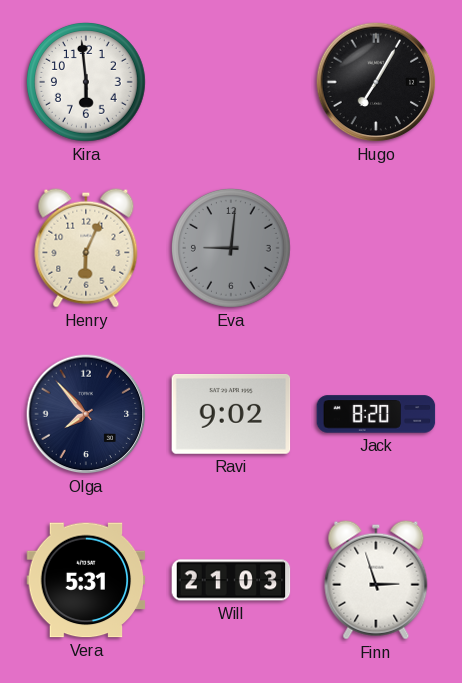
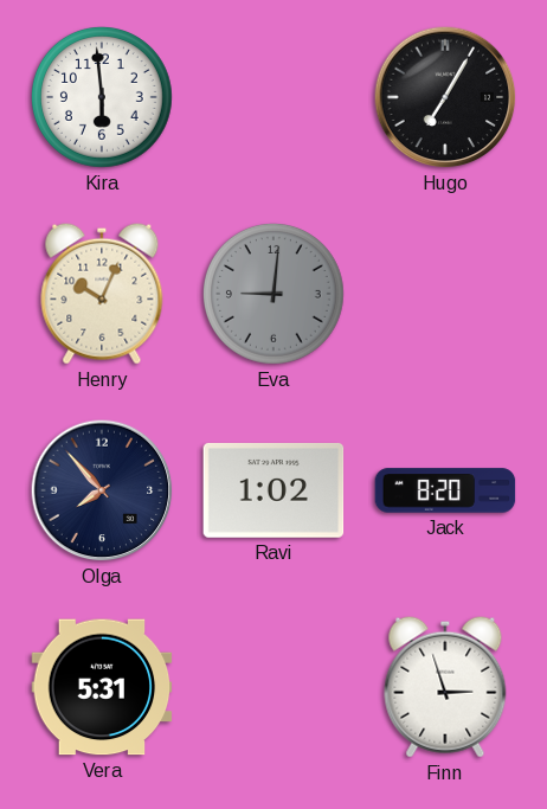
Henry: 6:04 -> 10:04
Ravi: 9:02 -> 1:02
Will: 21:03 -> none
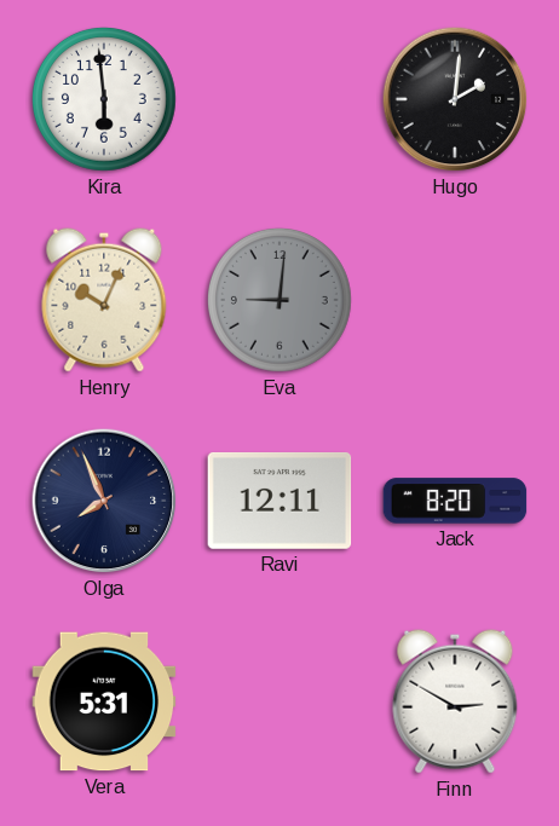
Hugo: 7:05 -> 2:01
Olga: 7:53 -> 7:56
Ravi: 1:02 -> 12:11
Finn: 2:57 -> 2:50
